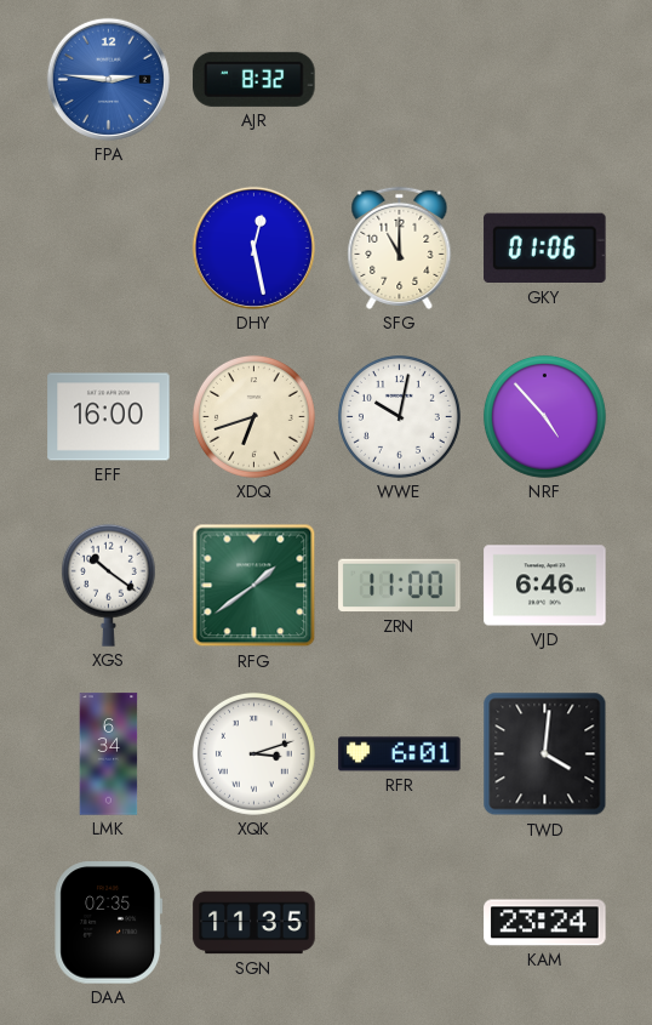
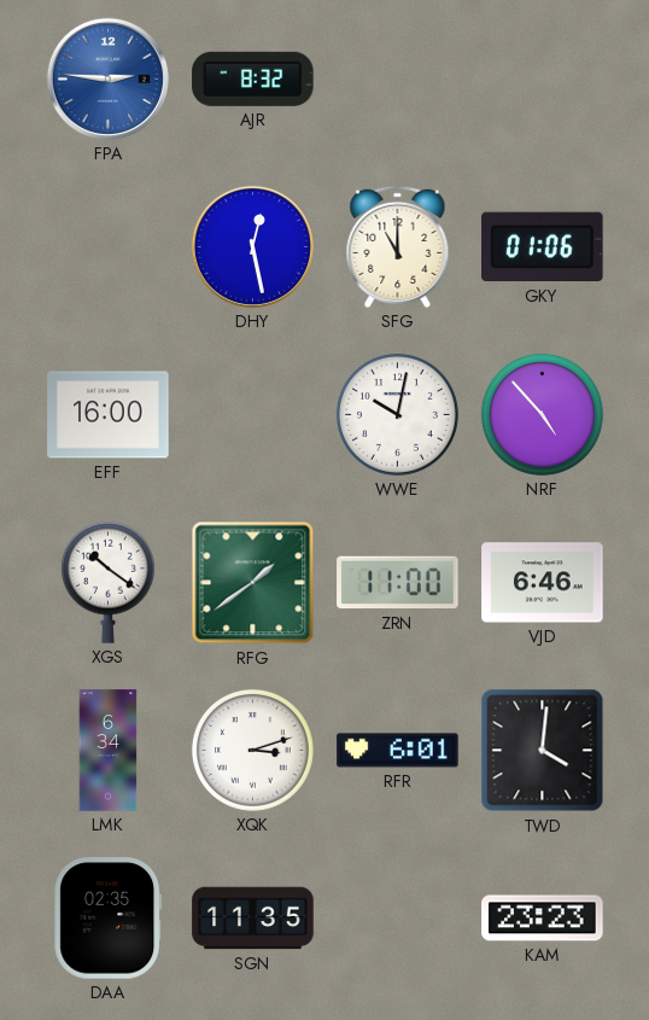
XDQ: 6:42 -> none
KAM: 23:24 -> 23:23
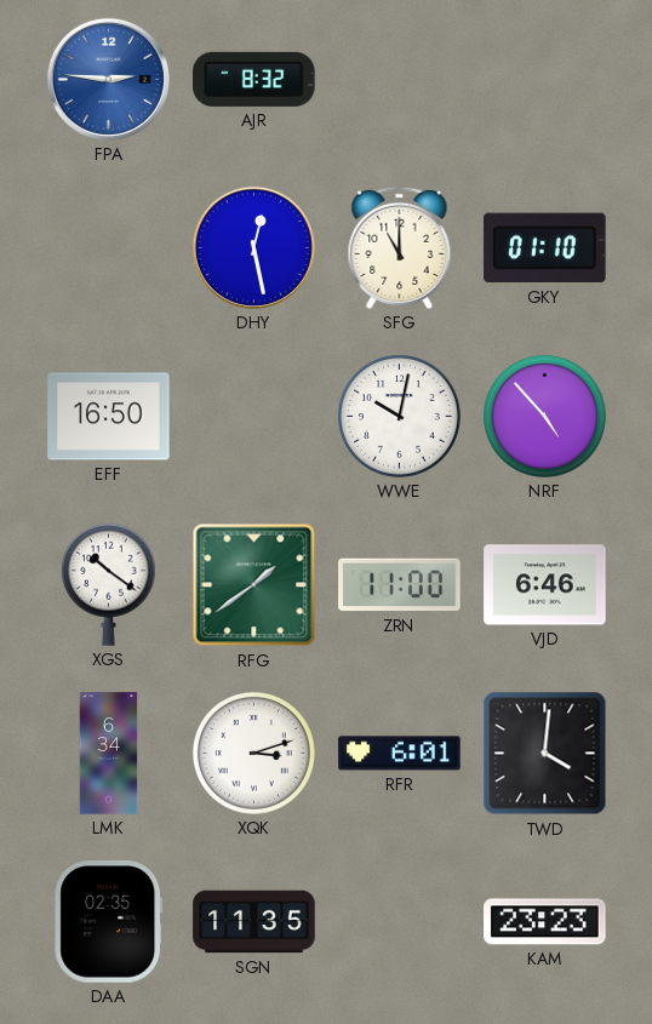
GKY: 01:06 -> 01:10
EFF: 16:00 -> 16:50
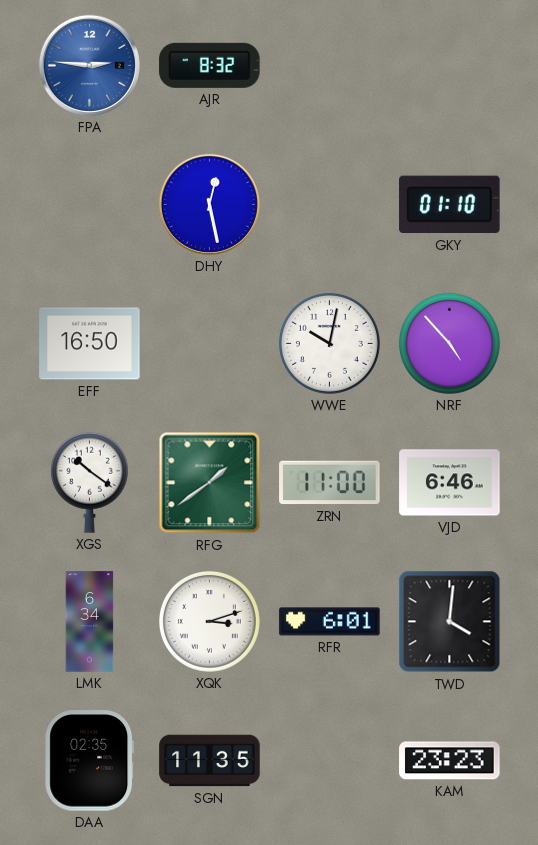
SFG: 11:00 -> none
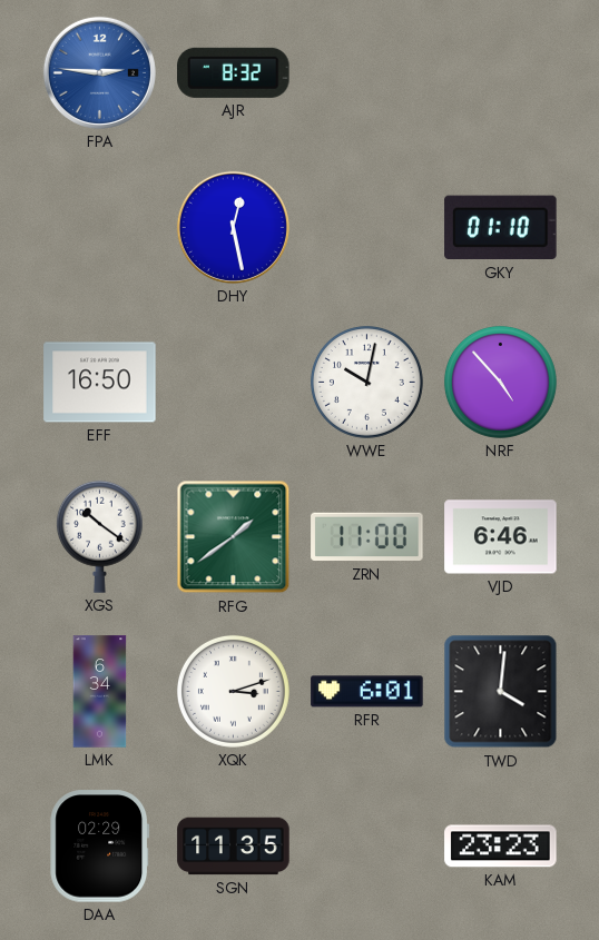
DAA: 02:35 -> 02:29
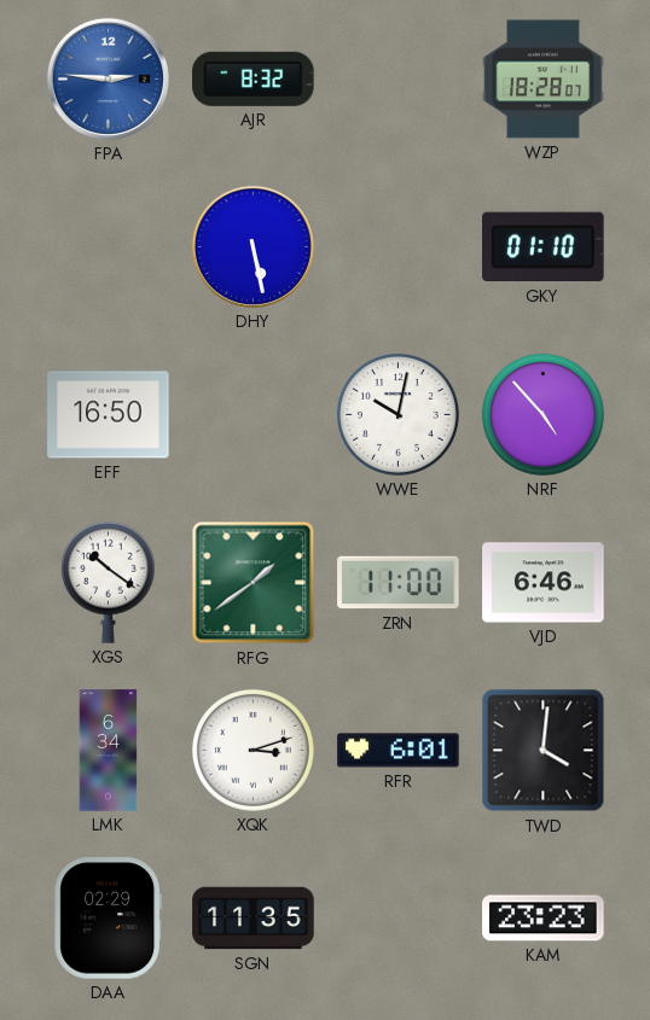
WZP: none -> 18:28
DHY: 12:28 -> 5:28
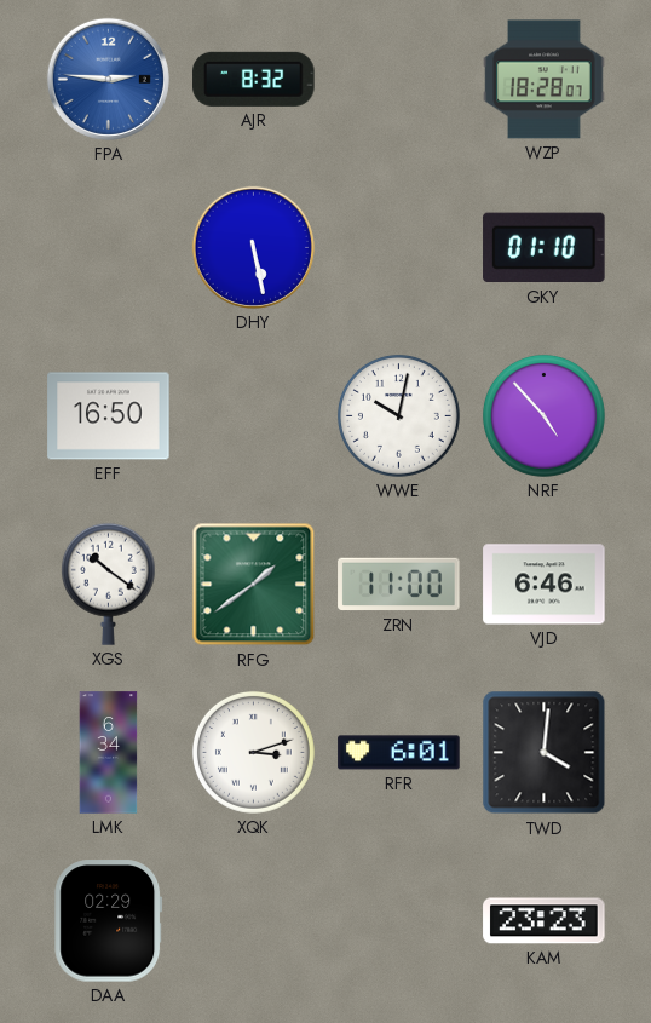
SGN: 11:35 -> none
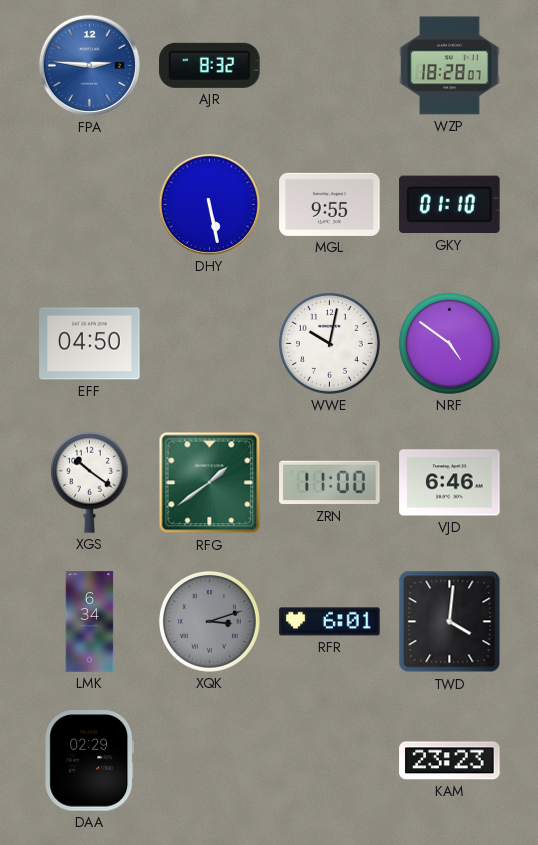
MGL: none -> 9:55
EFF: 16:50 -> 04:50
NRF: 4:53 -> 4:51
XQK dial: white -> grey
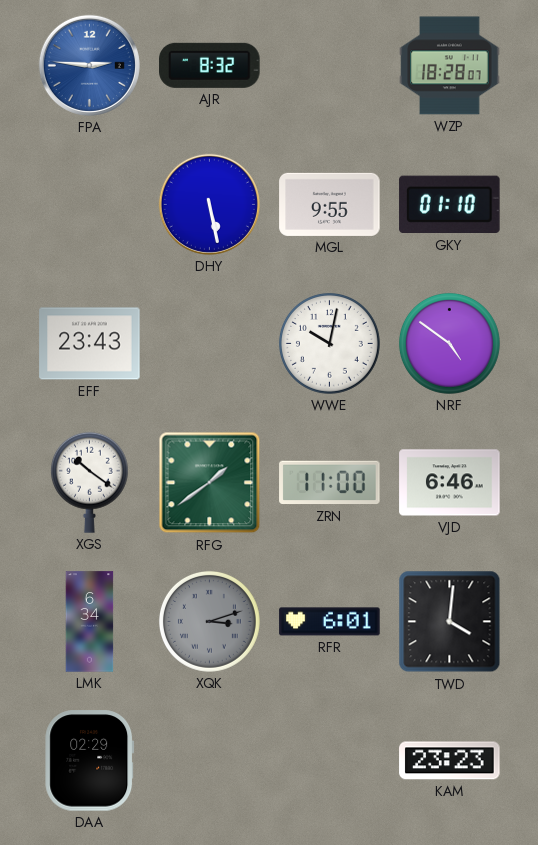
EFF: 04:50 -> 23:43
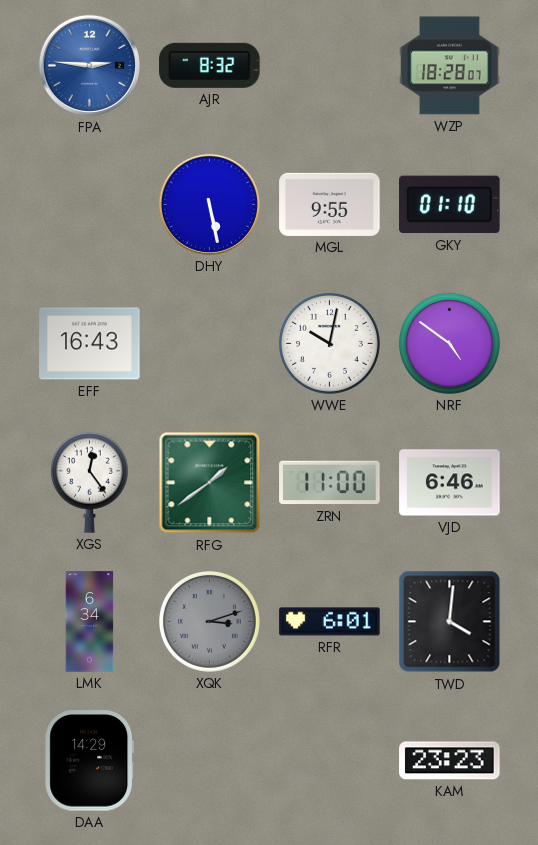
EFF: 23:43 -> 16:43
XGS: 10:21 -> 12:24
DAA: 02:29 -> 14:29
